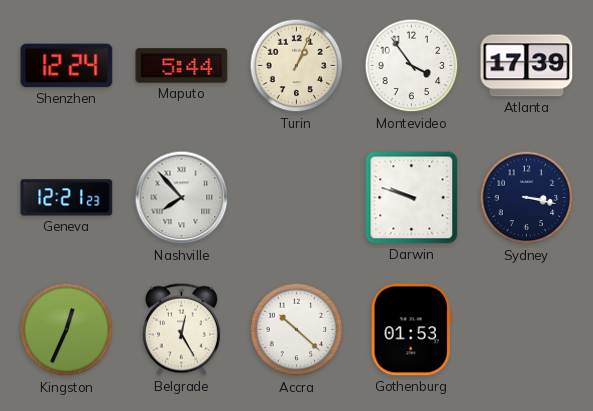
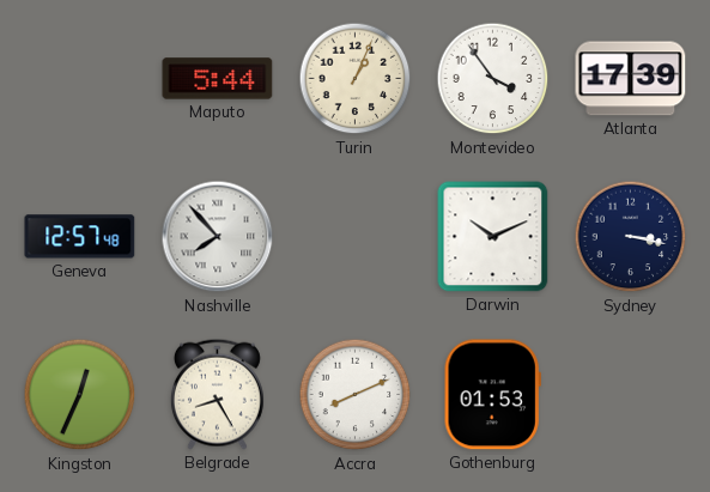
Shenzhen: 12:24 -> none
Geneva: 12:21 -> 12:57
Darwin: 9:48 -> 10:11
Belgrade: 12:25 -> 8:25
Accra: 10:22 -> 8:11
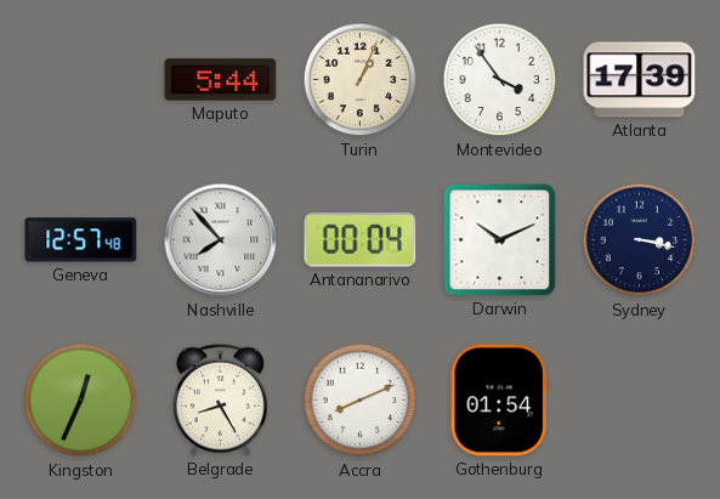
Antananarivo: none -> 00:04
Gothenburg: 01:53 -> 01:54
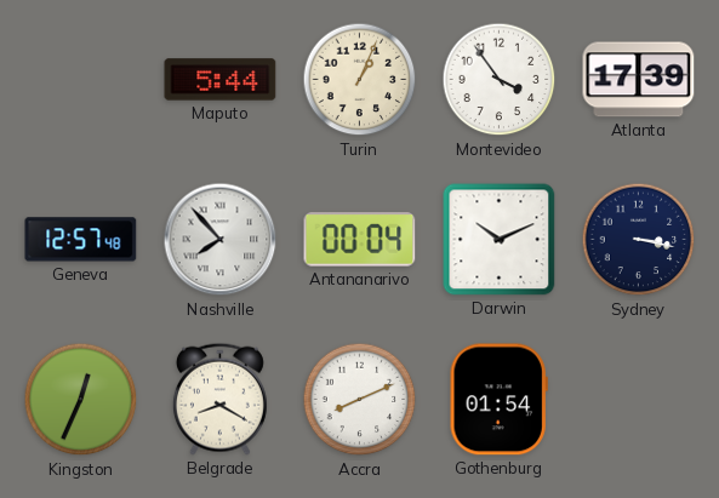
Belgrade: 8:25 -> 8:20
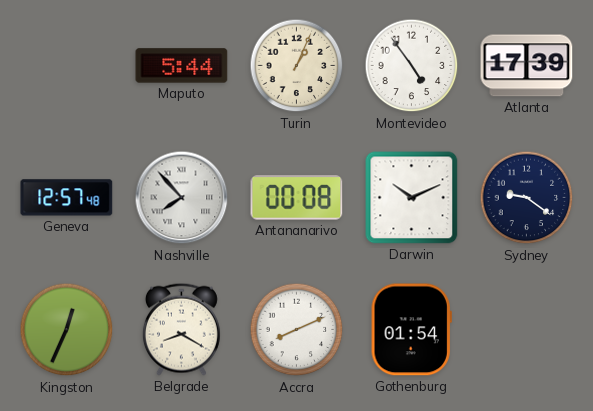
Montevideo: 3:54 -> 4:54
Antananarivo: 00:04 -> 00:08
Sydney: 3:17 -> 9:21
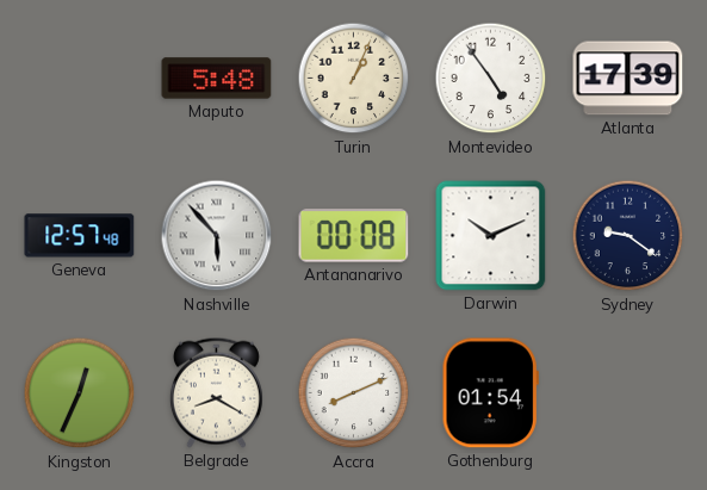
Maputo: 5:44 -> 5:48
Nashville: 7:53 -> 5:53
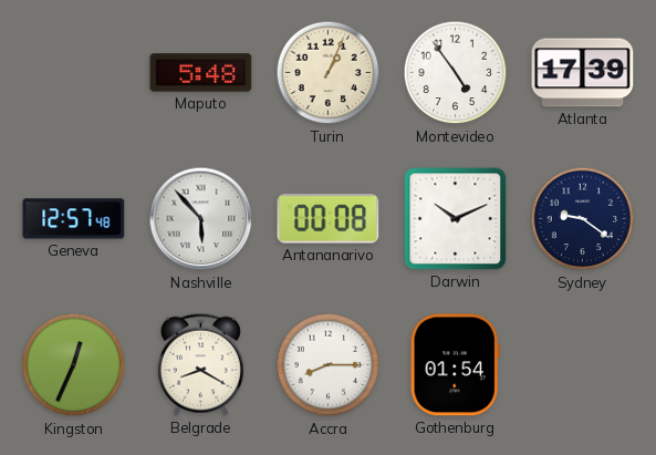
Accra: 8:11 -> 8:15
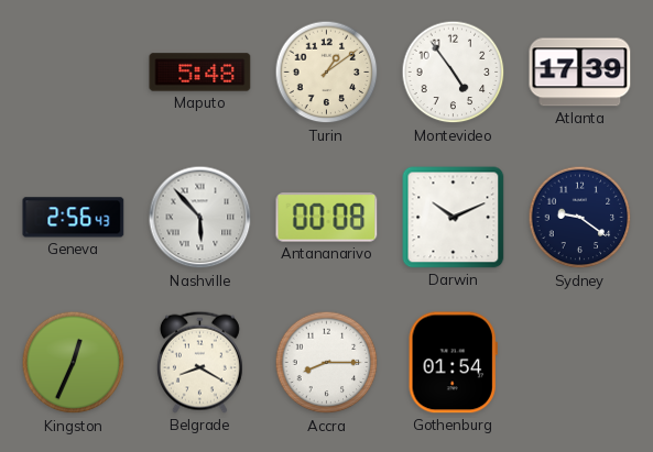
Turin: 1:04 -> 1:09
Geneva: 12:57 -> 2:56
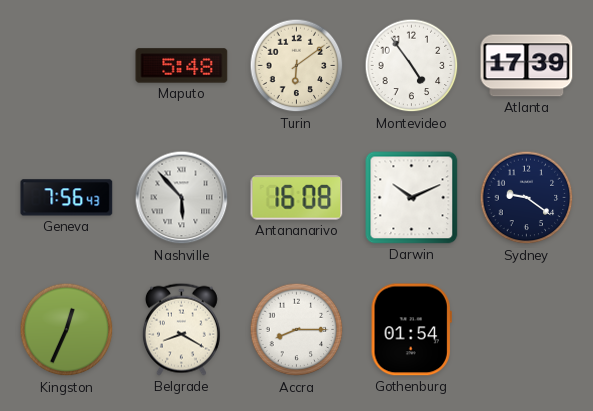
Turin: 1:09 -> 6:09
Geneva: 2:56 -> 7:56
Antananarivo: 00:08 -> 16:08
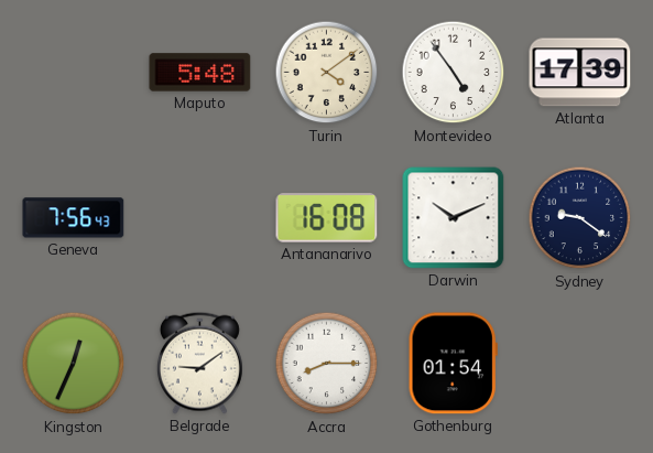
Turin: 6:09 -> 4:09
Nashville: 5:53 -> none
Belgrade: 8:20 -> 9:09
